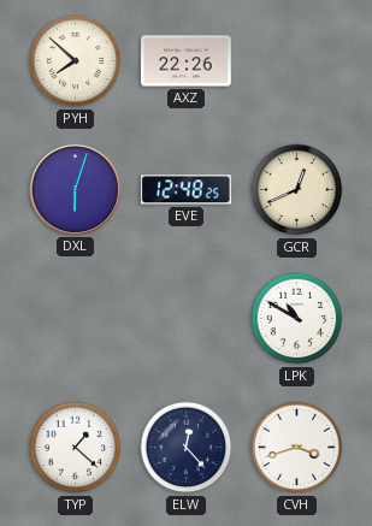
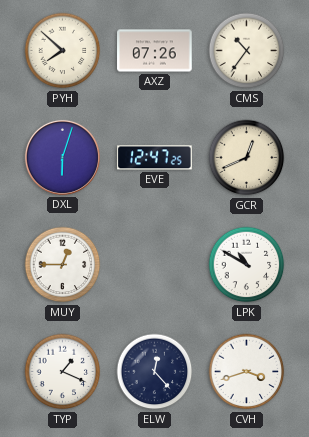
AXZ: 22:26 -> 07:26
CMS: none -> 10:36
EVE: 12:48 -> 12:47
MUY: none -> 12:45
TYP: 1:22 -> 1:19
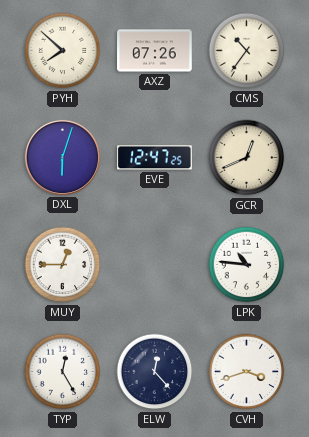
LPK: 10:50 -> 10:46
TYP: 1:19 -> 12:25
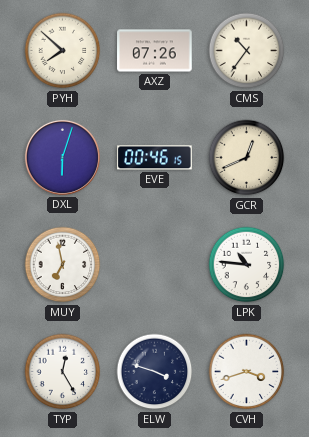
EVE: 12:47 -> 00:46
MUY: 12:45 -> 6:58
ELW: 12:23 -> 3:48
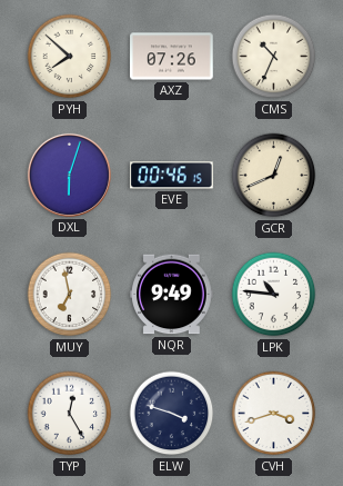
CMS: 10:36 -> 10:34
NQR: none -> 9:49
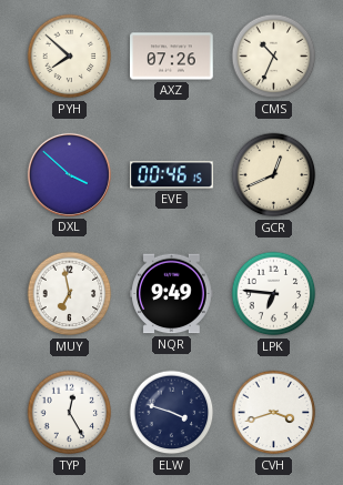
DXL: 6:03 -> 3:52
LPK: 10:46 -> 6:46
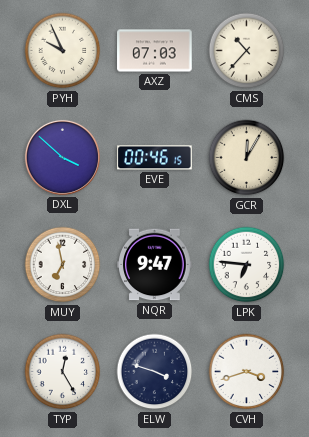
PYH: 7:52 -> 9:56
AXZ: 07:26 -> 07:03
CMS: 10:34 -> 10:37
GCR: 12:41 -> 12:05
NQR: 9:49 -> 9:47
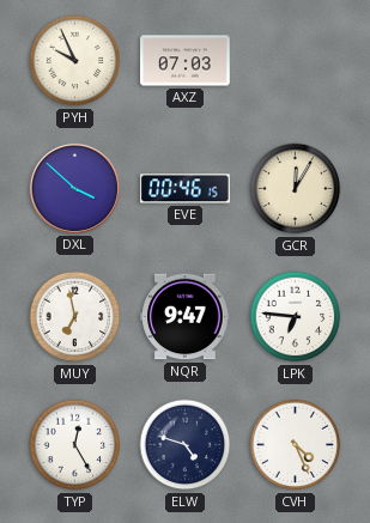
CMS: 10:37 -> none
ELW: 3:48 -> 4:48
CVH: 3:42 -> 4:26
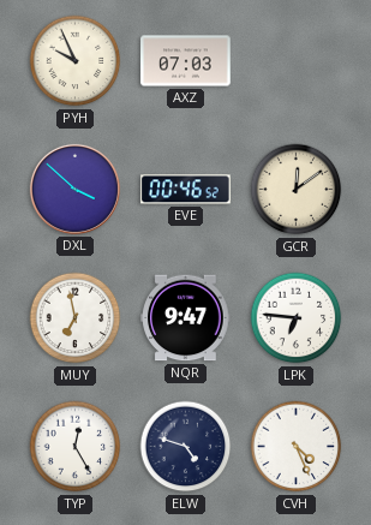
EVE: 00:46:15 -> 00:46:52
GCR: 12:05 -> 12:09
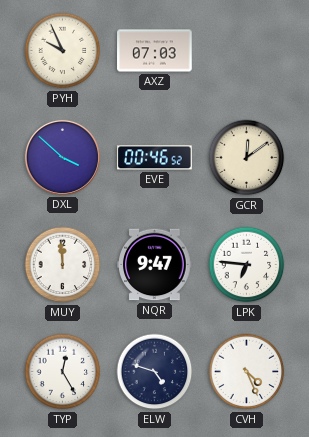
MUY: 6:58 -> 11:59
